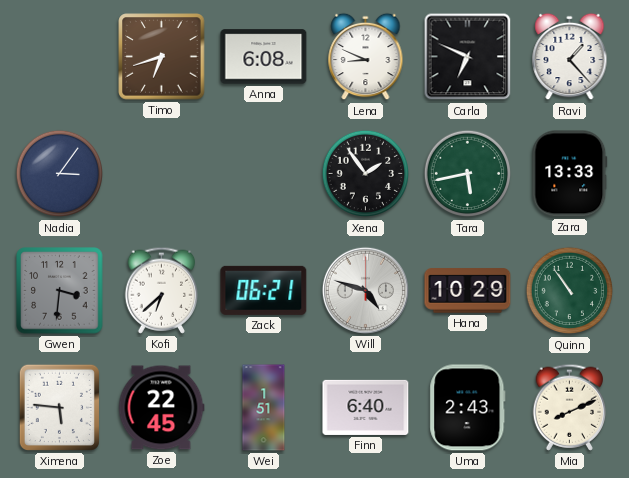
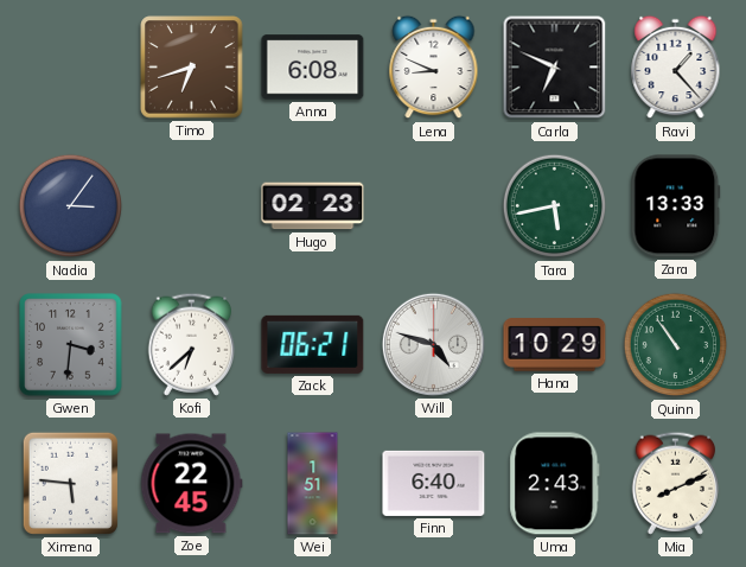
Hugo: none -> 02:23
Xena: 1:54 -> none
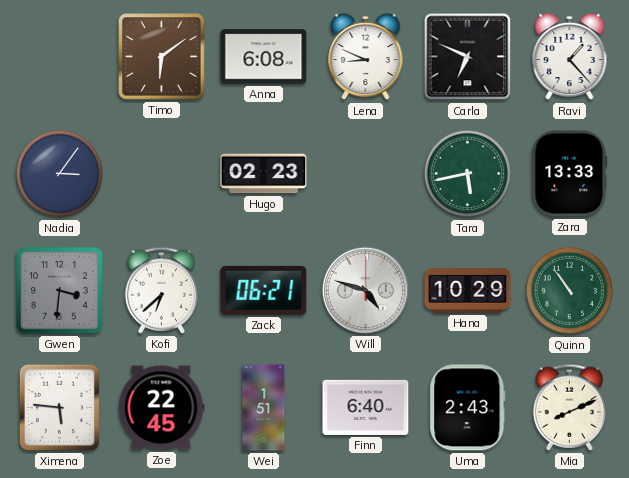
Timo: 6:42 -> 6:09
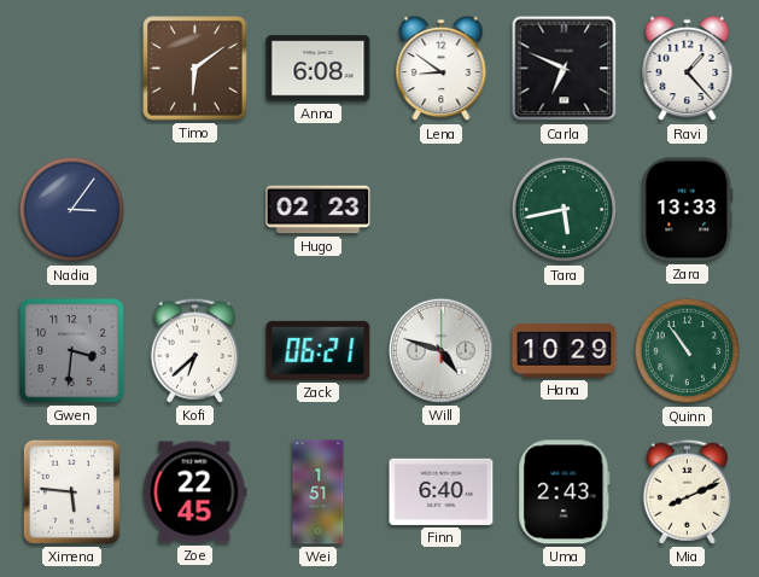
Lena: 8:49 -> 8:51
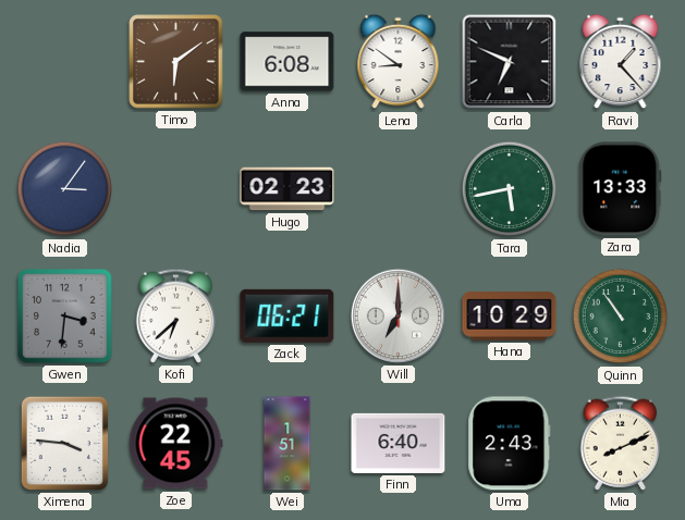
Will: 4:48 -> 7:00
Ximena: 5:46 -> 3:46
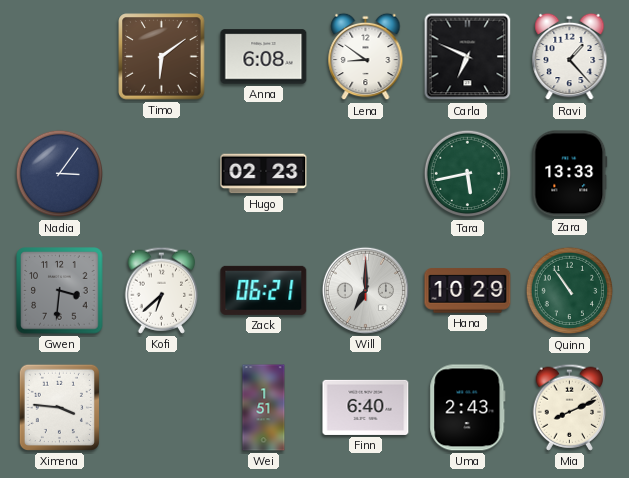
Zoe: 22:45 -> none
